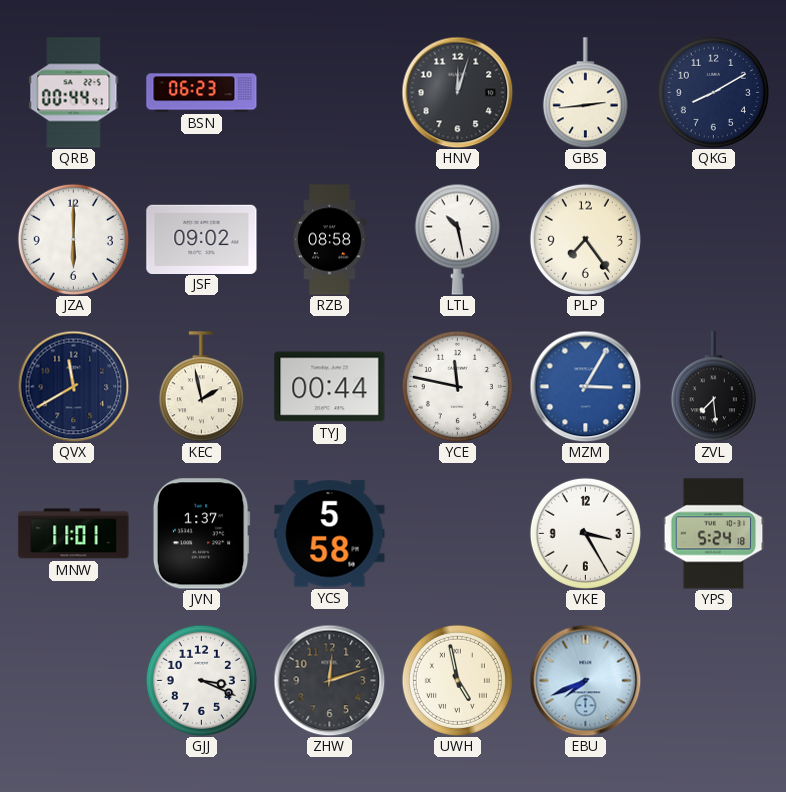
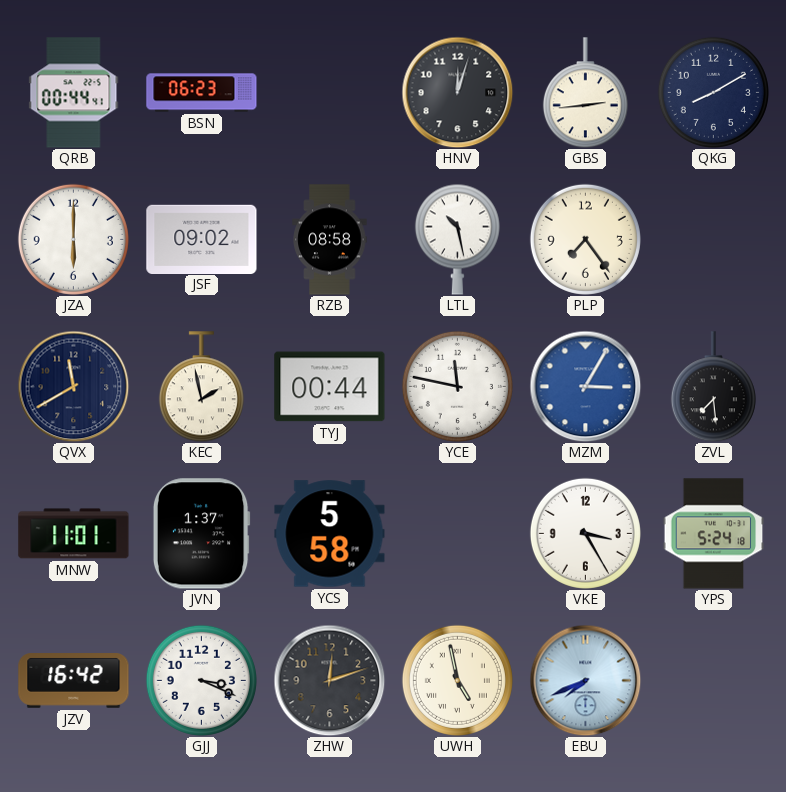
JZV: none -> 16:42
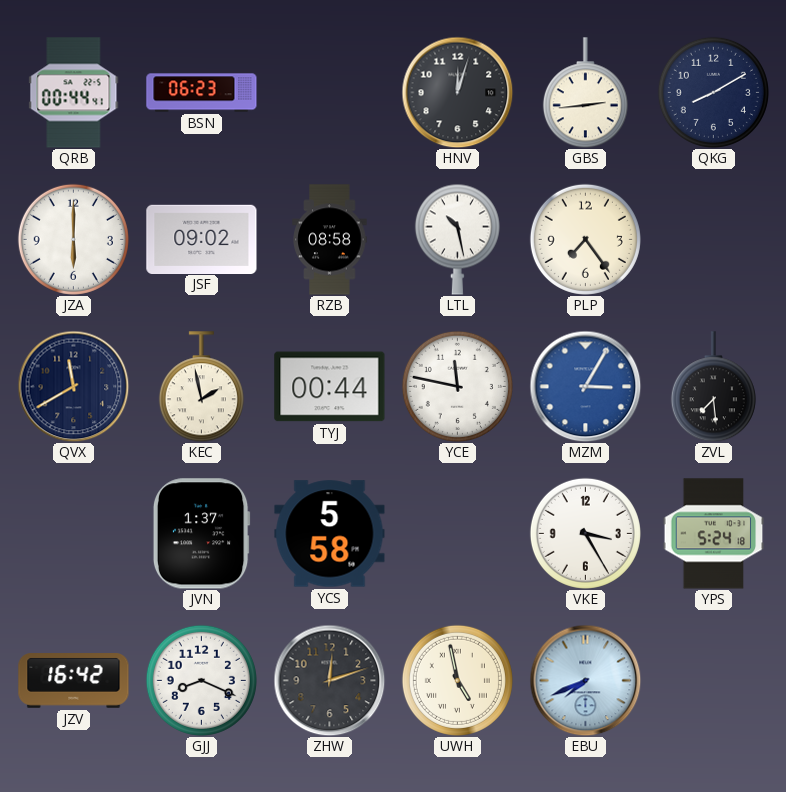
MNW: 11:01 -> none
GJJ: 3:19 -> 8:19
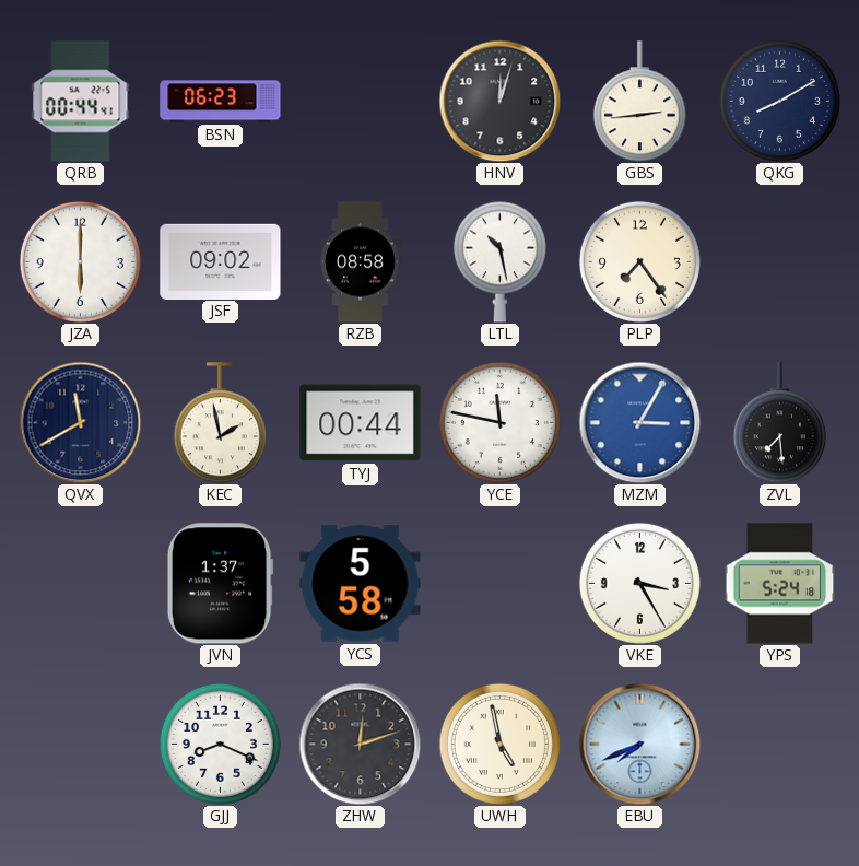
JZV: 16:42 -> none
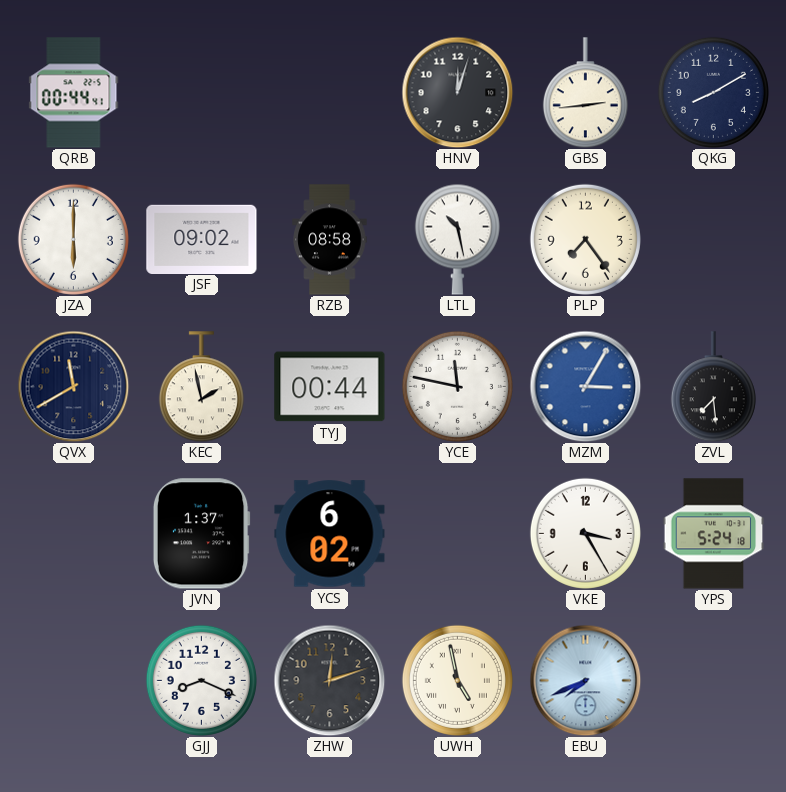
BSN: 06:23 -> none
YCS: 5:58 -> 6:02
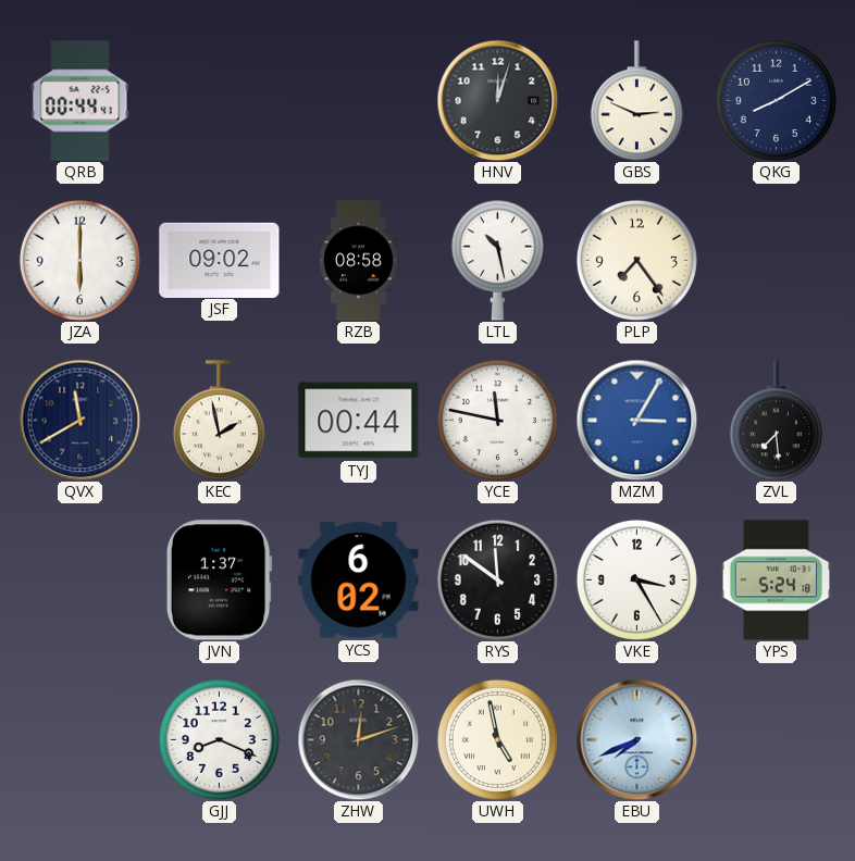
GBS: 2:44 -> 2:49
RYS: none -> 11:51
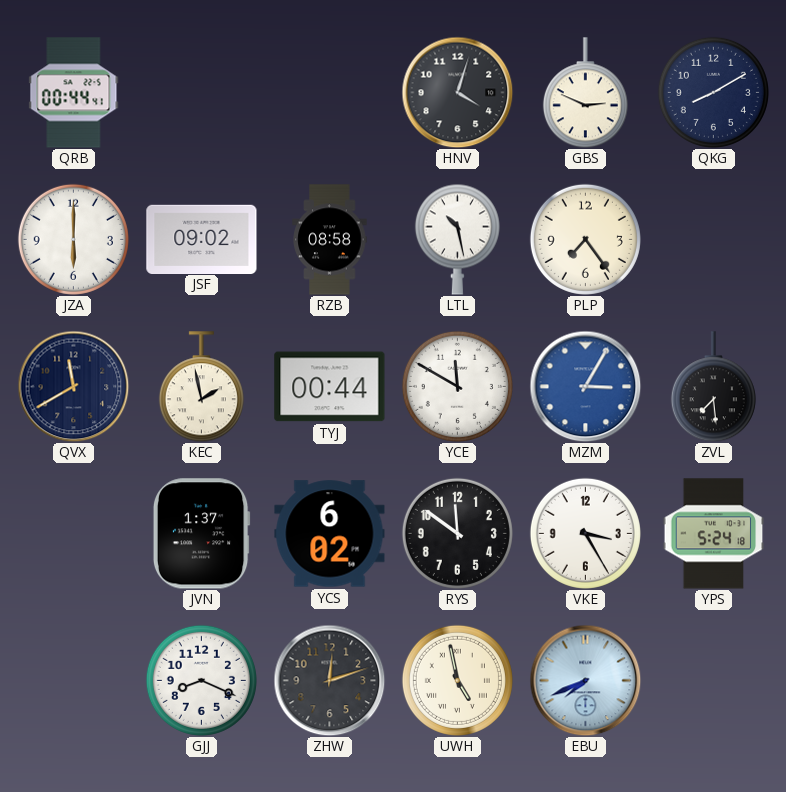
HNV: 12:03 -> 4:03
YCE: 11:47 -> 11:50
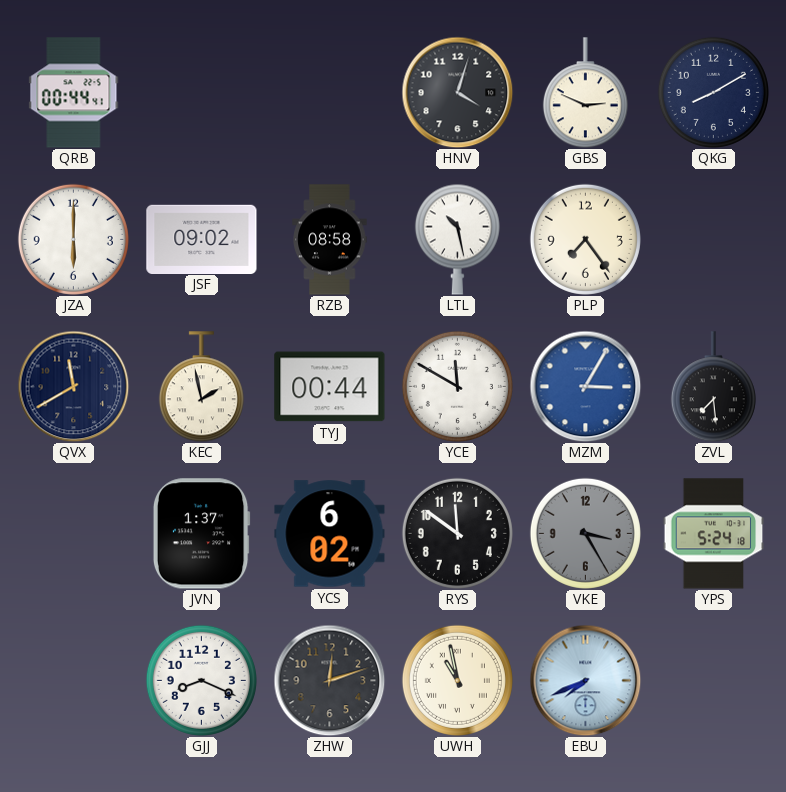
VKE dial: white -> grey
UWH: 4:58 -> 10:58
